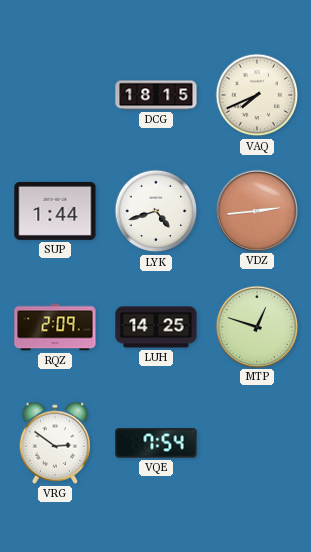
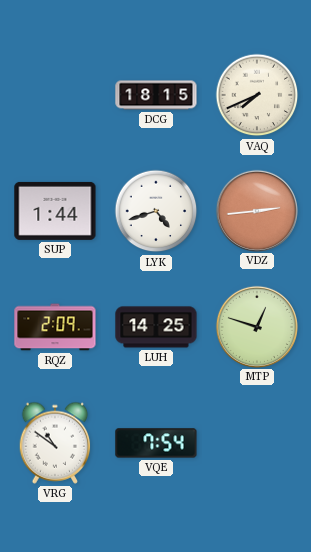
VRG: 2:51 -> 10:51
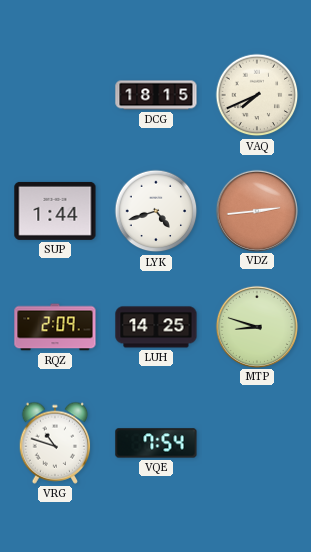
MTP: 12:48 -> 8:48
VRG: 10:51 -> 10:48
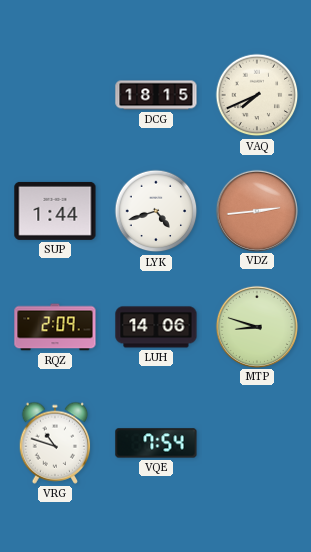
LUH: 14:25 -> 14:06
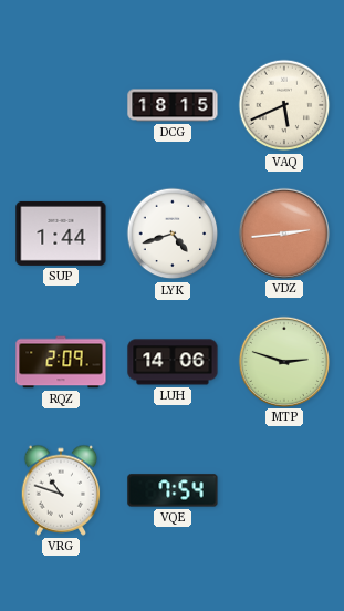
VAQ: 7:41 -> 5:41
MTP: 8:48 -> 2:48
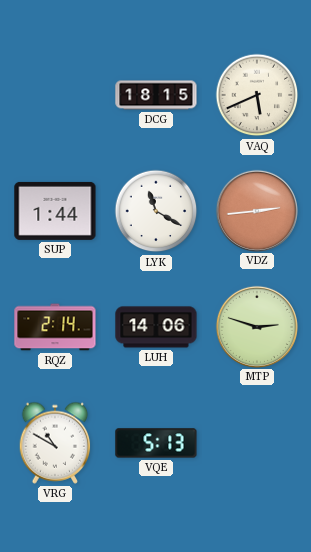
LYK: 4:42 -> 11:20
RQZ: 2:09 -> 2:14
VRG: 10:48 -> 10:50
VQE: 7:54 -> 5:13
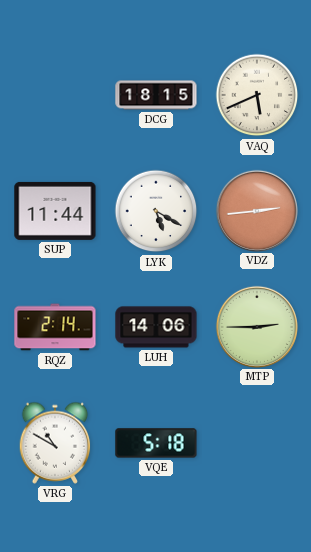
SUP: 1:44 -> 11:44
LYK: 11:20 -> 5:20
MTP: 2:48 -> 2:45
VQE: 5:13 -> 5:18
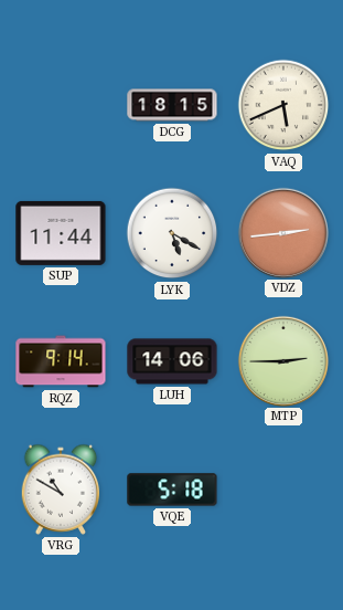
RQZ: 2:14 -> 9:14
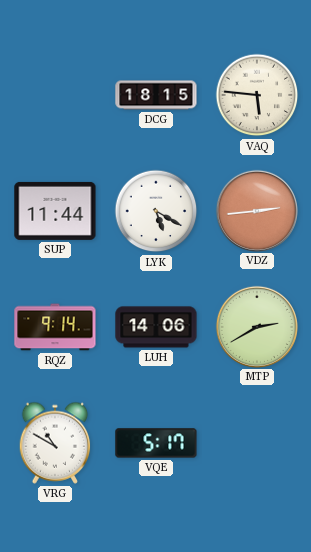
VAQ: 5:41 -> 5:46
MTP: 2:45 -> 2:40
VQE: 5:18 -> 5:17
